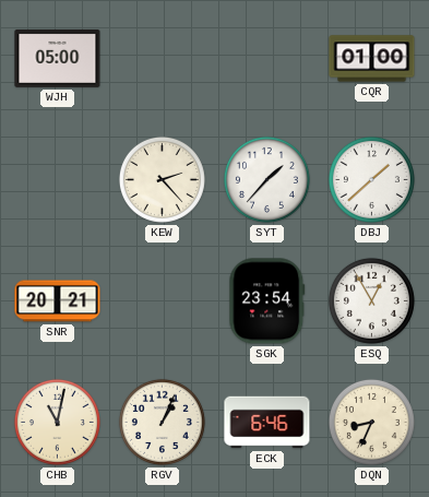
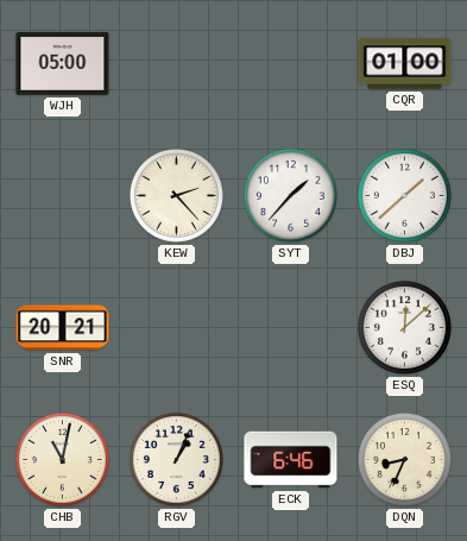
SGK: 23:54 -> none
ESQ: 12:55 -> 12:08
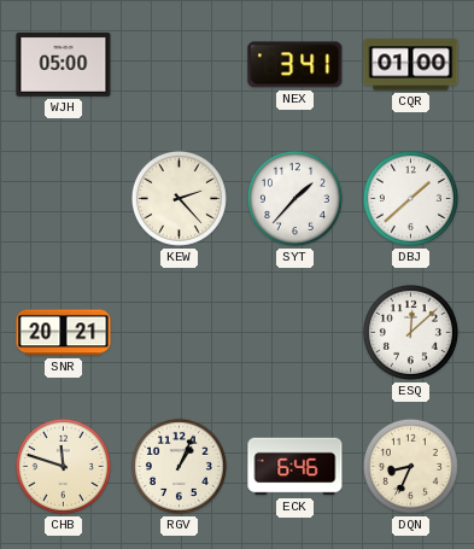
NEX: none -> 3:41
CHB: 11:02 -> 11:48
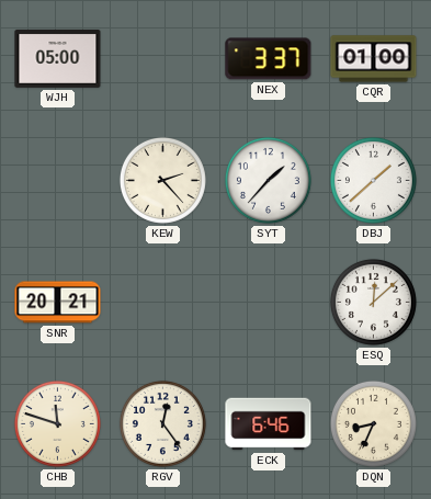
NEX: 3:41 -> 3:37
RGV: 1:04 -> 12:24
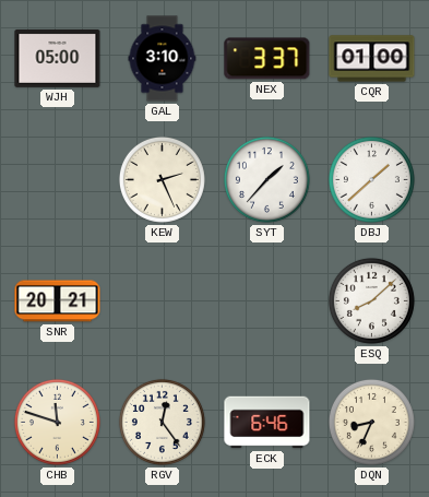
GAL: none -> 3:10
KEW: 2:23 -> 2:26
ESQ: 12:08 -> 8:08
